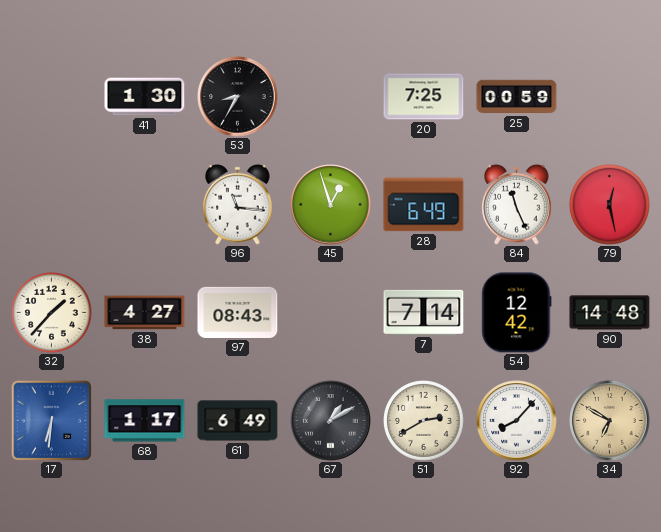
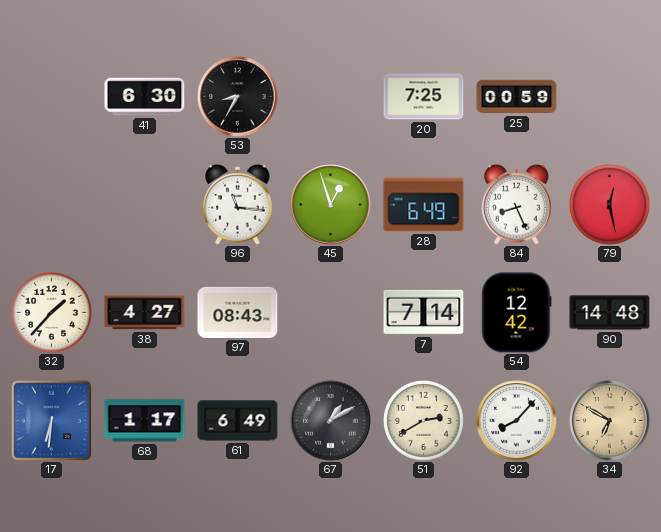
41: 1:30 -> 6:30
84: 11:26 -> 8:26
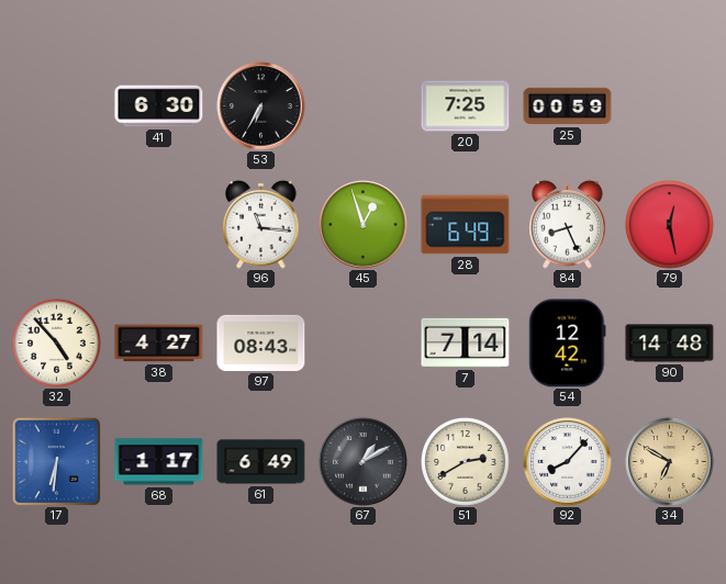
53: 8:35 -> 6:35
32: 1:37 -> 4:53
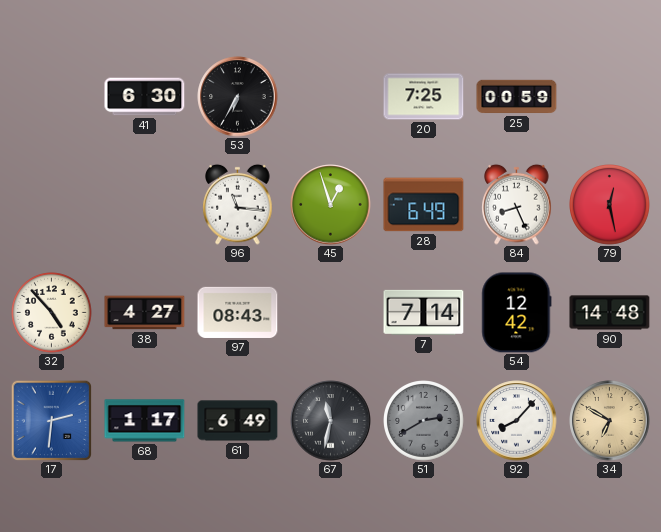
17: 6:31 -> 2:31
67: 1:10 -> 11:32
51 dial: cream -> grey
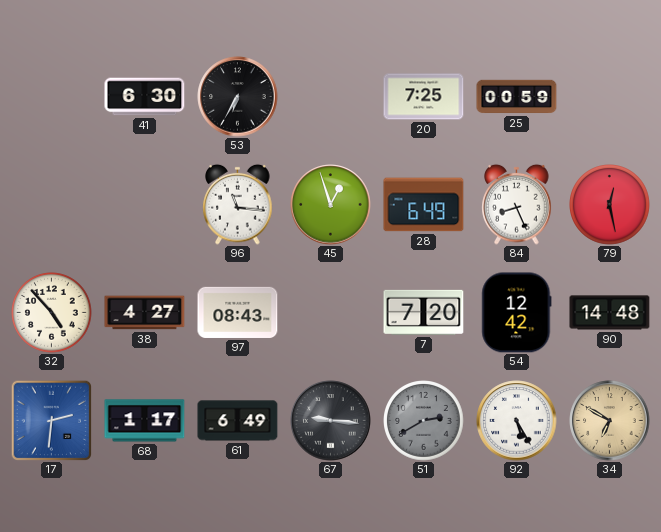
7: 7:14 -> 7:20
67: 11:32 -> 9:16
92: 8:07 -> 5:25
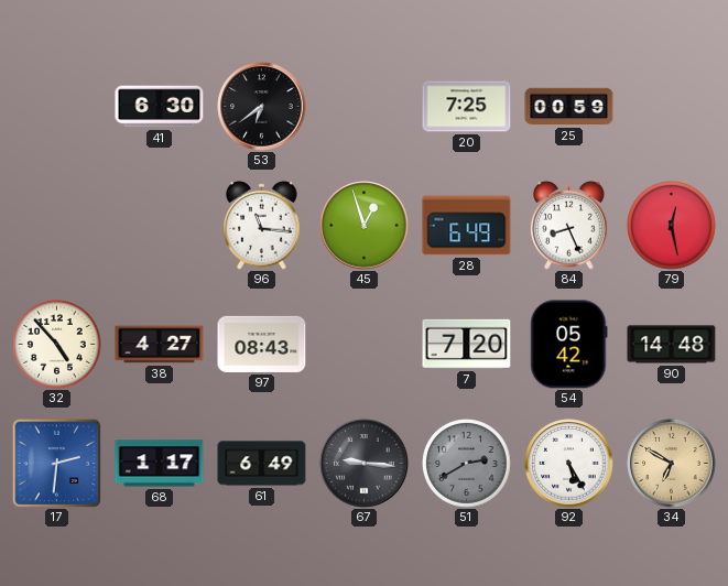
53: 6:35 -> 6:39
54: 12:42 -> 05:42
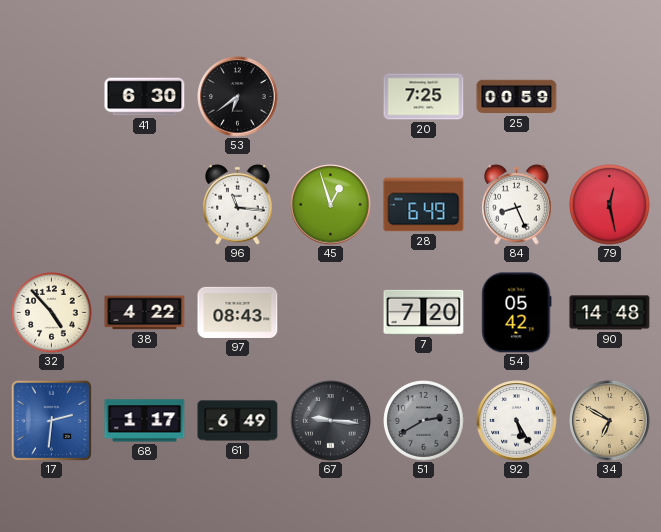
38: 4:27 -> 4:22
